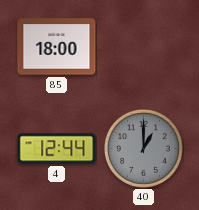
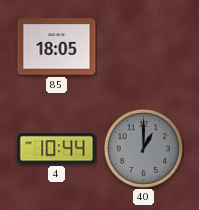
85: 18:00 -> 18:05
4: 12:44 -> 10:44
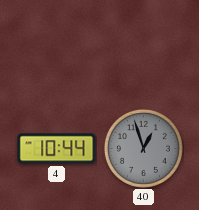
85: 18:05 -> none
40: 1:00 -> 12:57
